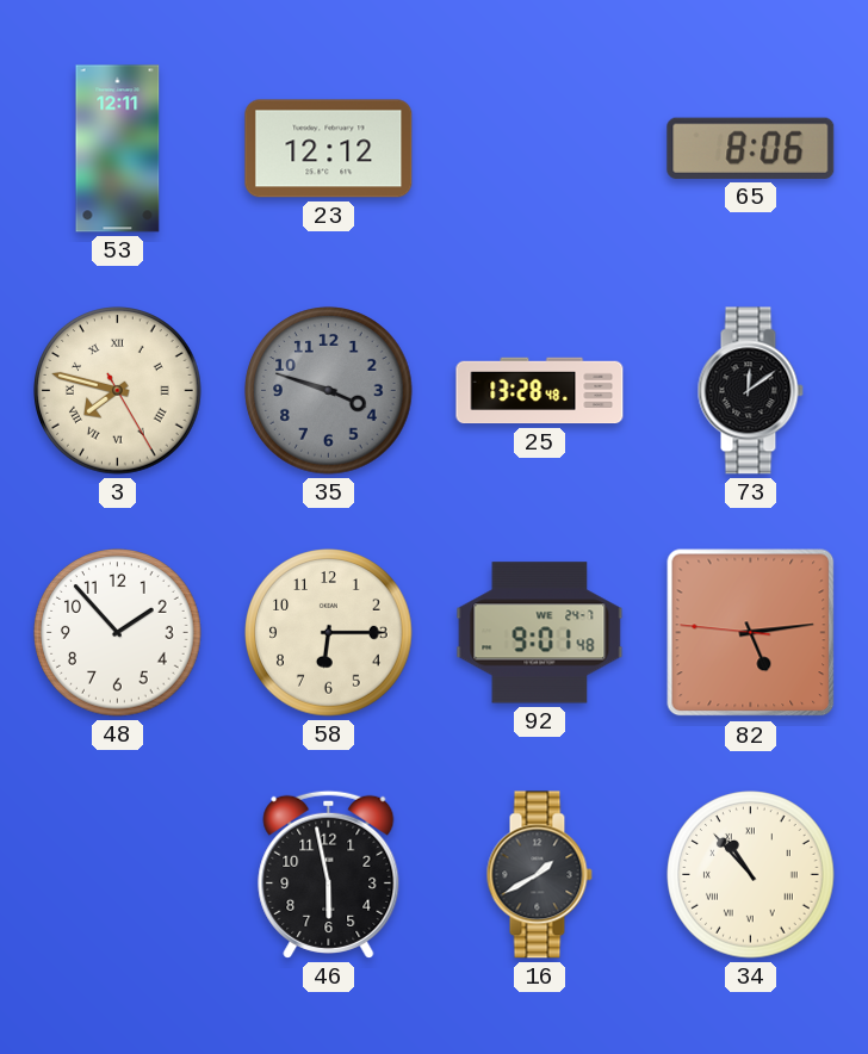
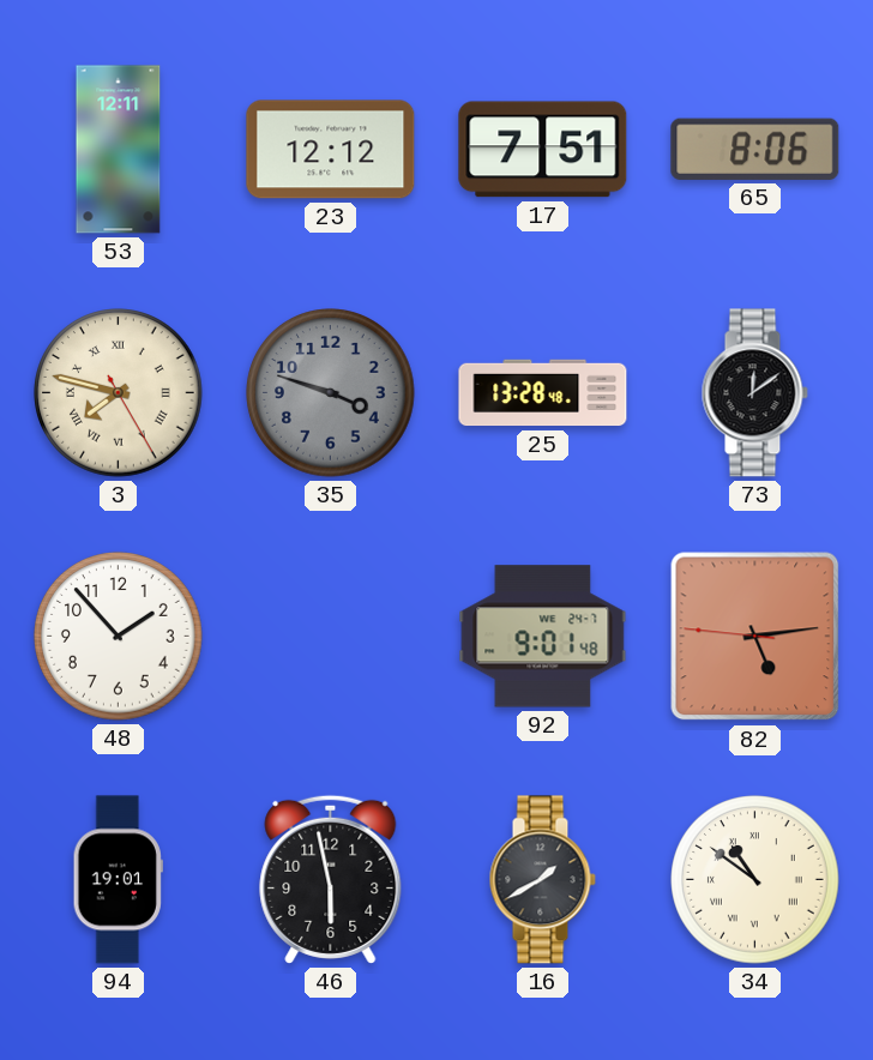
17: none -> 7:51
58: 6:15 -> none
94: none -> 19:01
34: 10:53 -> 10:51
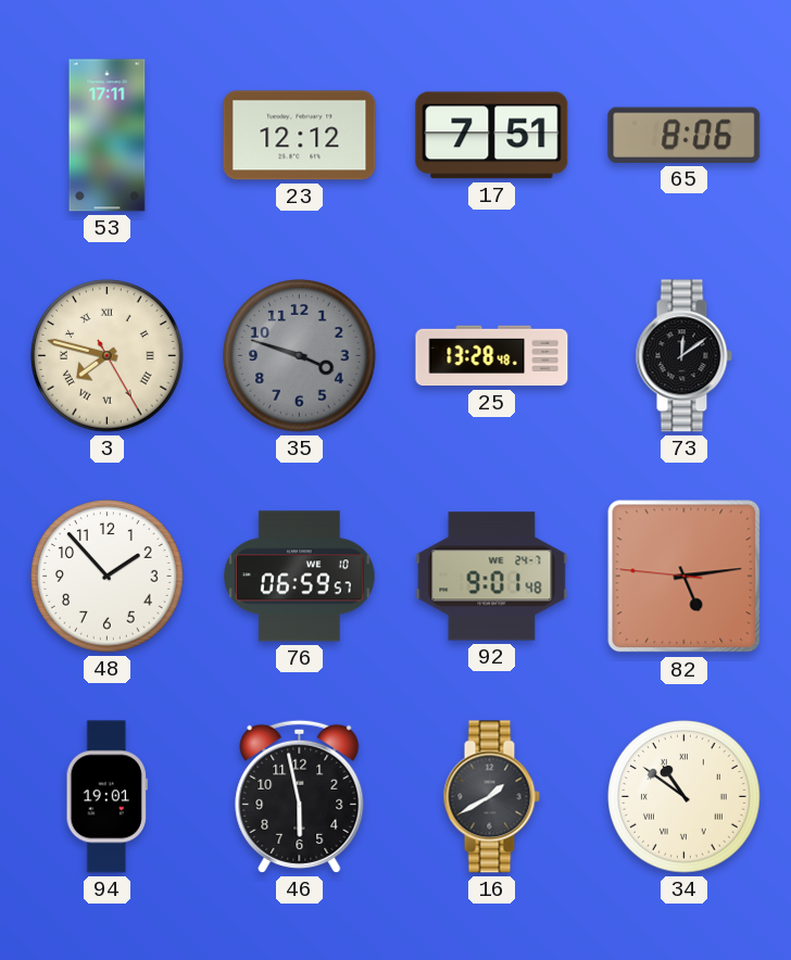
53: 12:11 -> 17:11
76: none -> 06:59
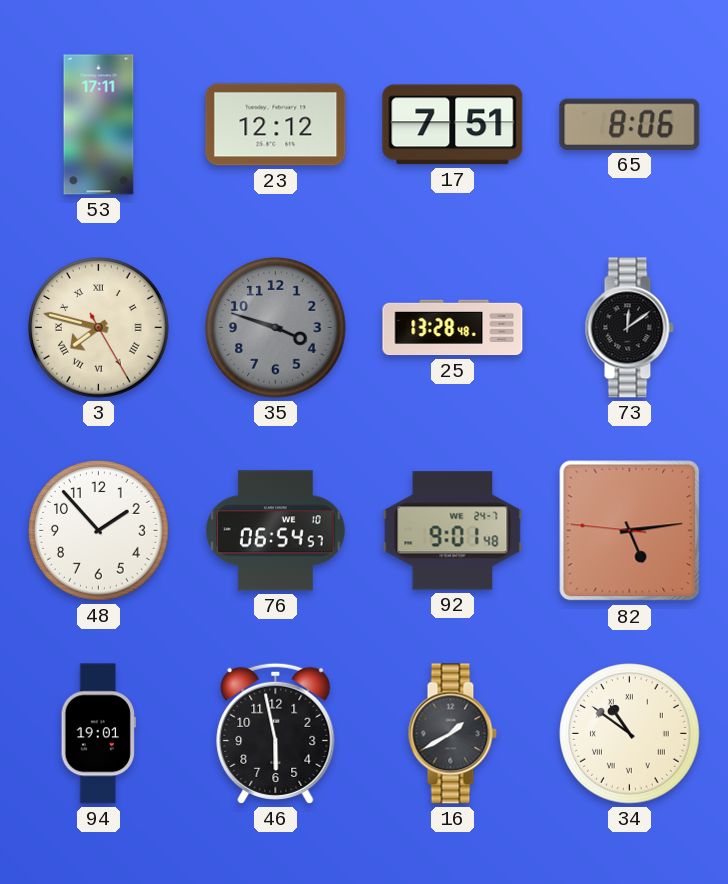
76: 06:59 -> 06:54
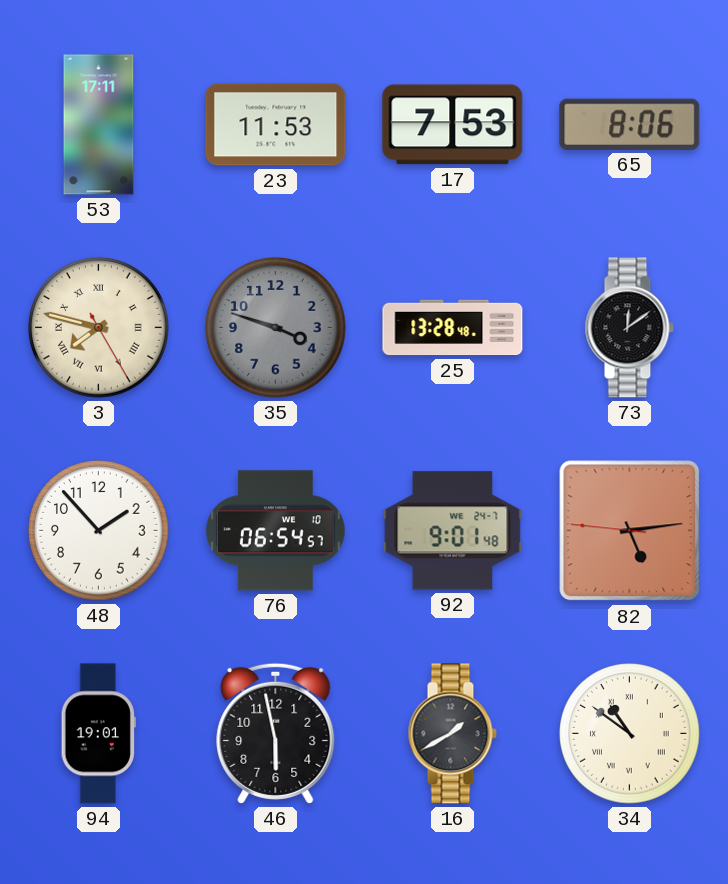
23: 12:12 -> 11:53
17: 7:51 -> 7:53
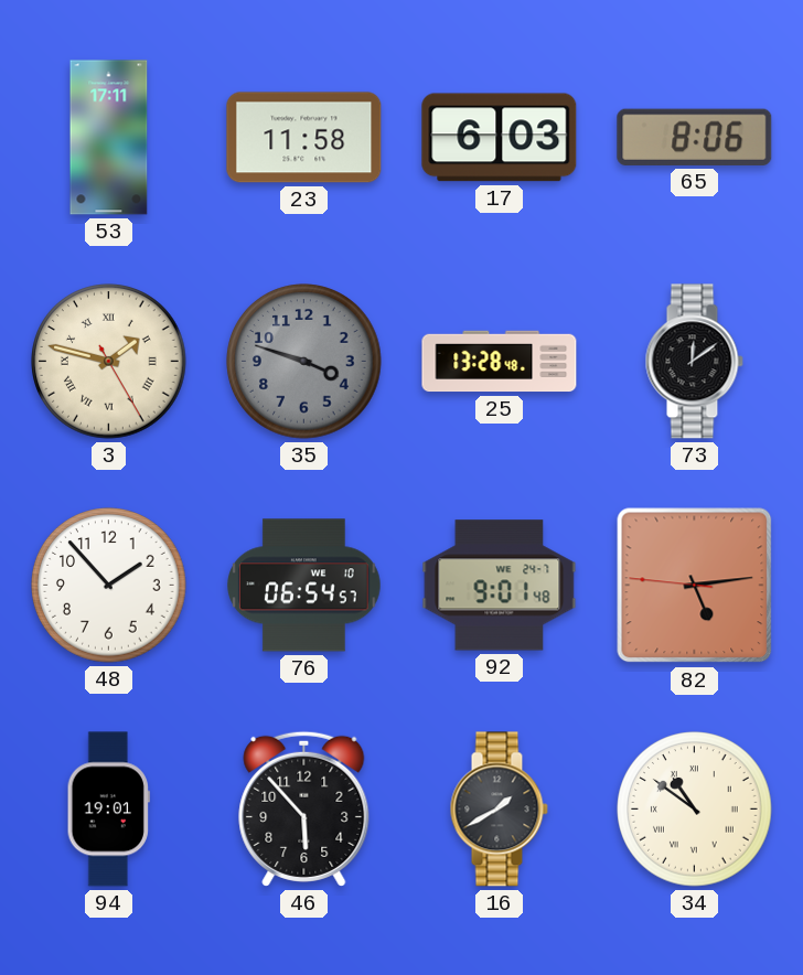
23: 11:53 -> 11:58
17: 7:53 -> 6:03
3: 7:47 -> 1:47
46: 5:58 -> 5:53
